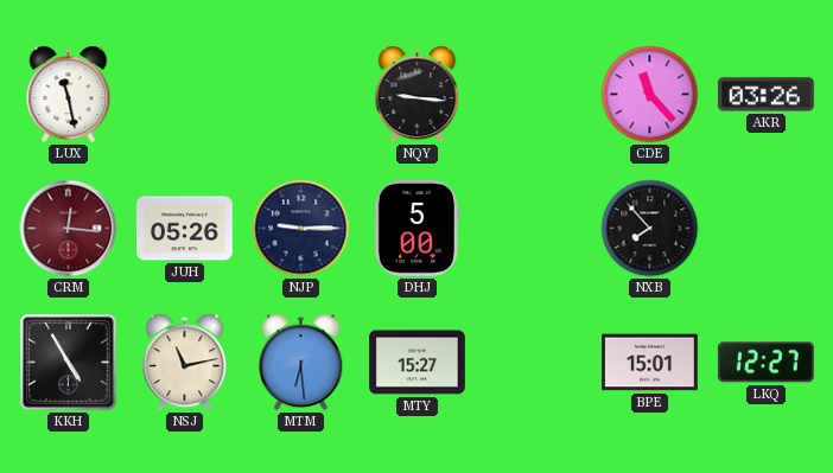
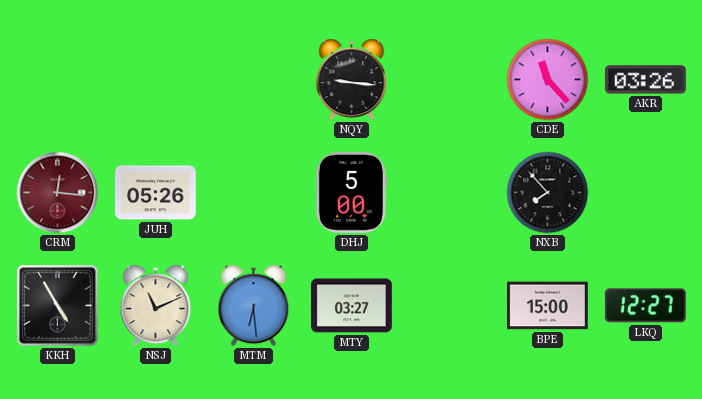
LUX: 11:28 -> none
NJP: 9:15 -> none
NSJ: 11:13 -> 11:11
MTY: 15:27 -> 03:27
BPE: 15:01 -> 15:00
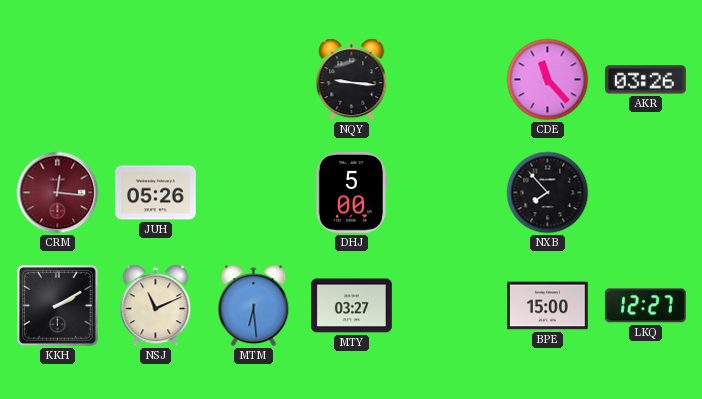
KKH: 4:55 -> 2:10
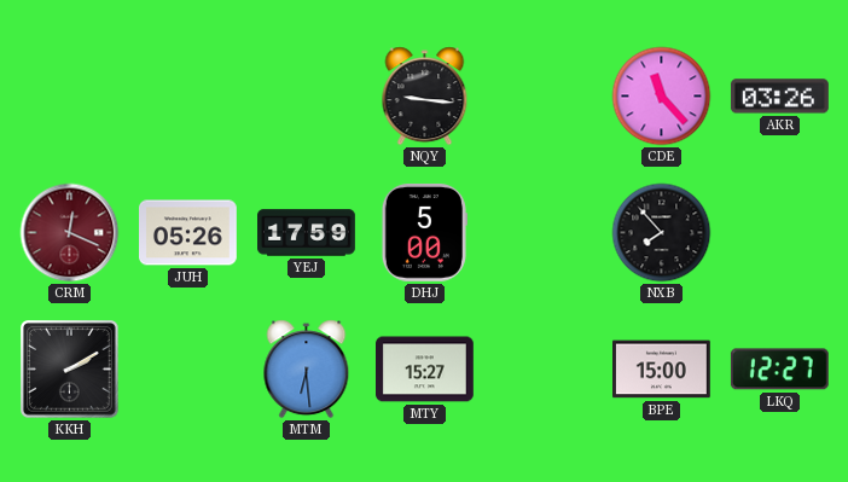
CRM: 12:16 -> 12:19
YEJ: none -> 17:59
NSJ: 11:11 -> none
MTY: 03:27 -> 15:27
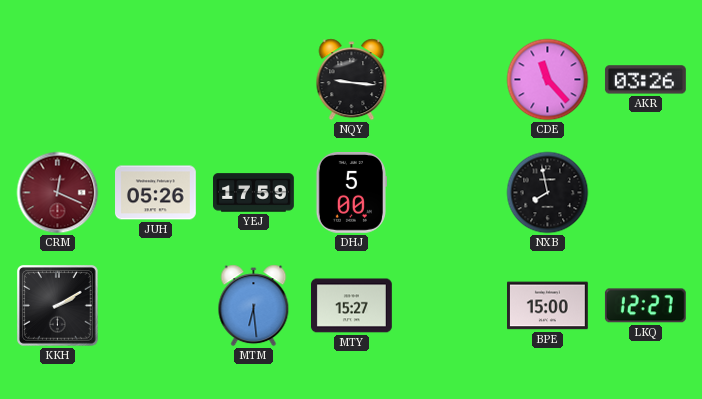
NXB: 7:53 -> 7:58
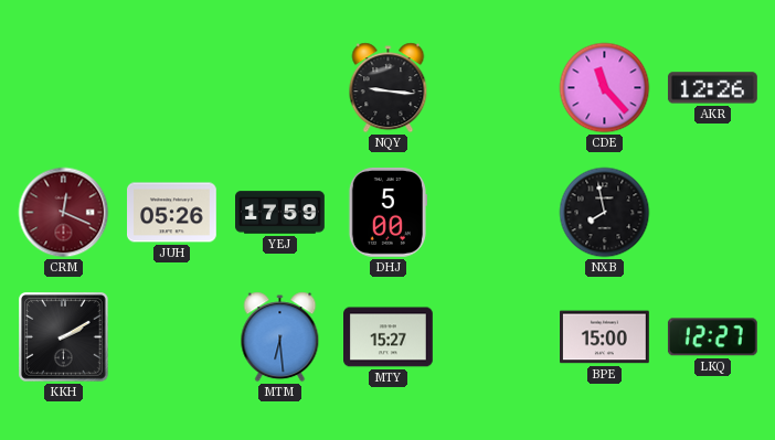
AKR: 03:26 -> 12:26
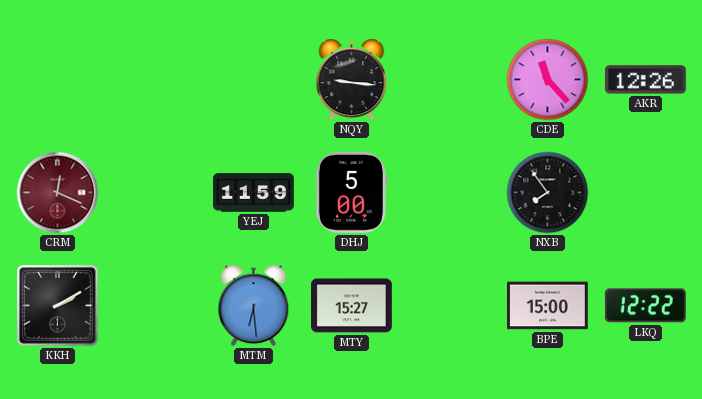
JUH: 05:26 -> none
YEJ: 17:59 -> 11:59
NXB: 7:58 -> 7:54
LKQ: 12:27 -> 12:22
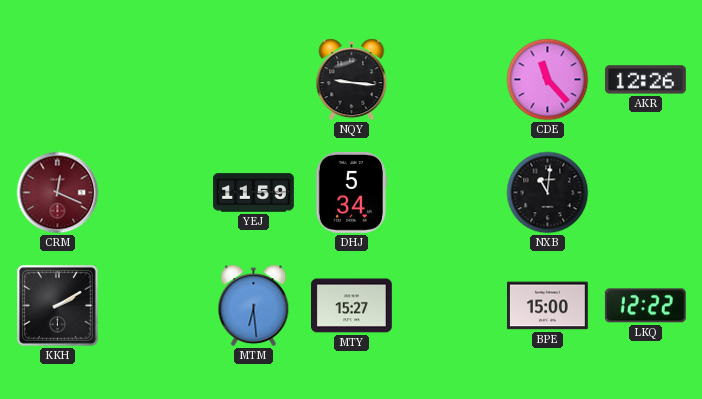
DHJ: 5:00 -> 5:34
NXB: 7:54 -> 11:01
